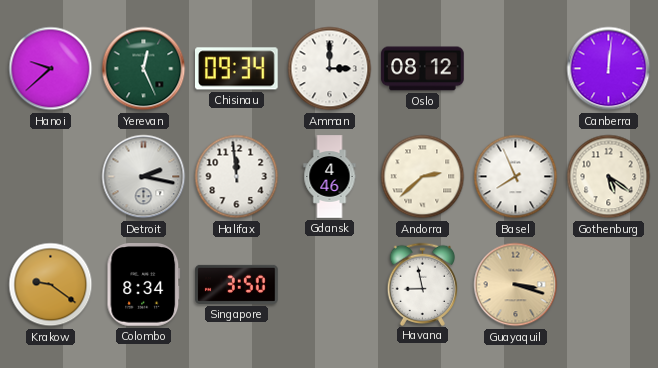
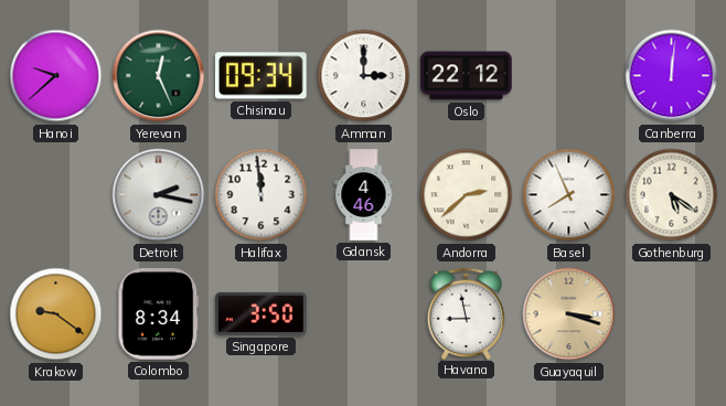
Oslo: 08:12 -> 22:12
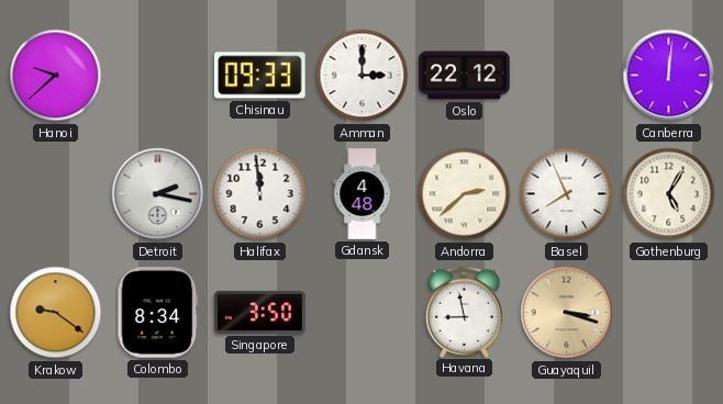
Yerevan: 12:26 -> none
Chisinau: 09:34 -> 09:33
Gdansk: 4:46 -> 4:48
Gothenburg: 5:21 -> 5:05
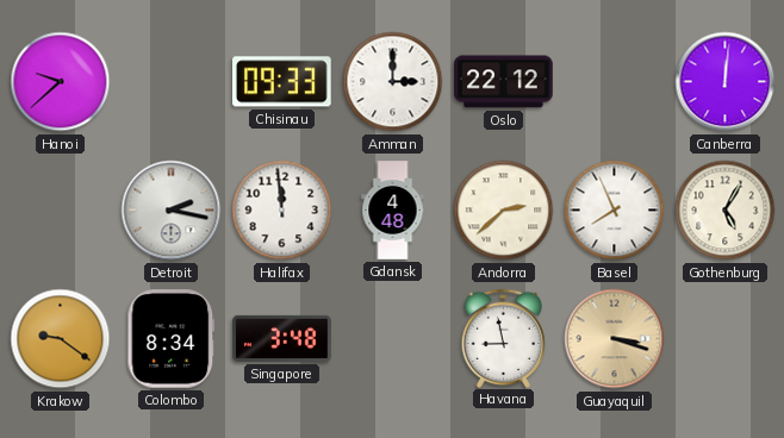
Singapore: 3:50 -> 3:48
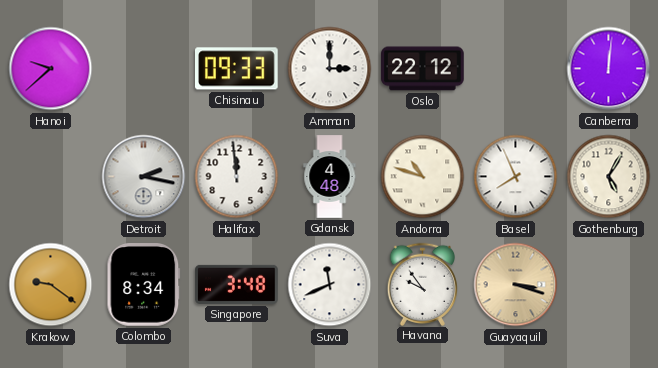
Andorra: 2:38 -> 10:48
Suva: none -> 11:41
Havana: 8:58 -> 9:54
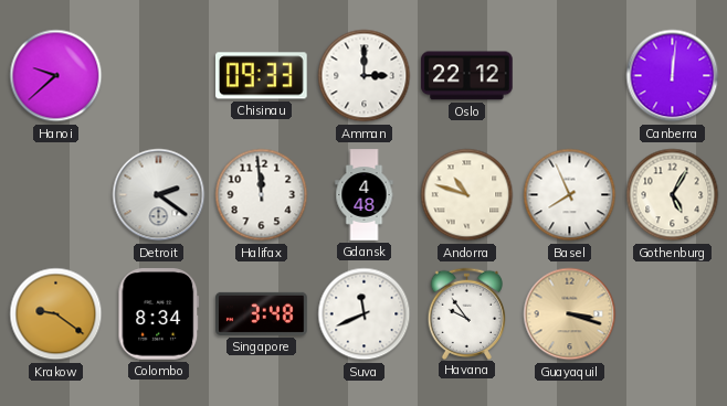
Detroit: 2:17 -> 2:21
